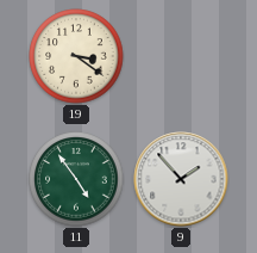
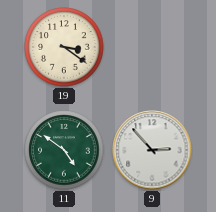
11: 4:54 -> 4:51
9: 1:53 -> 2:53
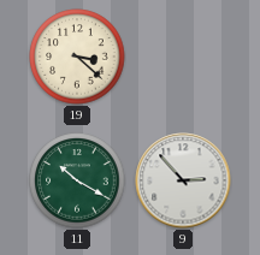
19: 3:21 -> 3:22
11: 4:51 -> 10:20
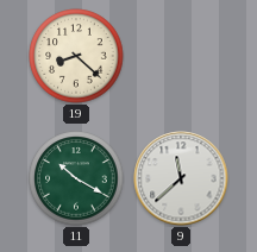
19: 3:22 -> 8:22
9: 2:53 -> 11:38
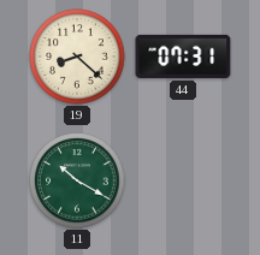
44: none -> 07:31
9: 11:38 -> none
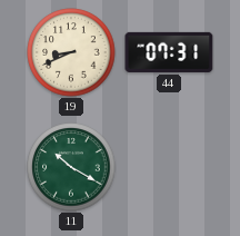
19: 8:22 -> 8:41
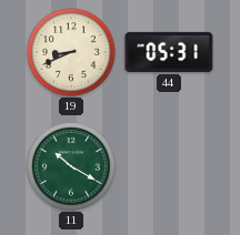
44: 07:31 -> 05:31
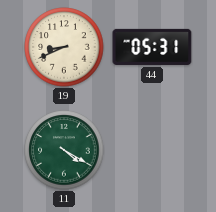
11: 10:20 -> 4:20
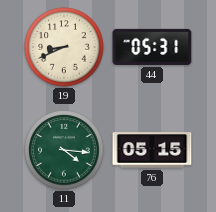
11: 4:20 -> 4:16
76: none -> 05:15
